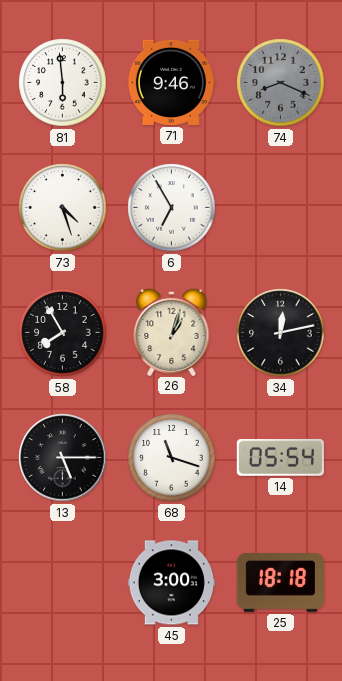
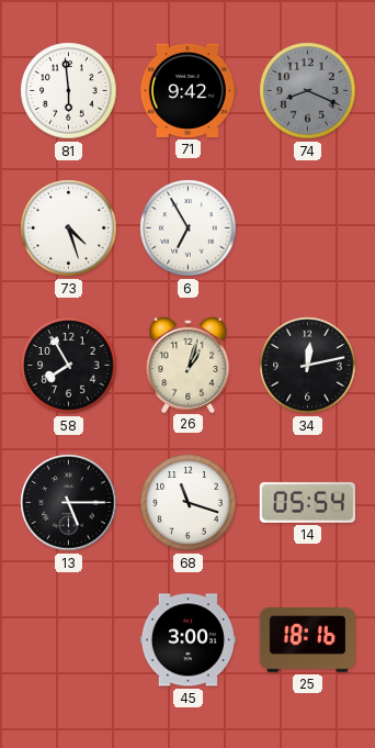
71: 9:46 -> 9:42
25: 18:18 -> 18:16
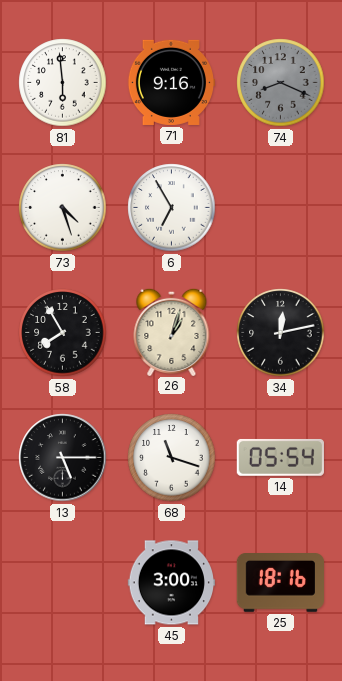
71: 9:42 -> 9:16
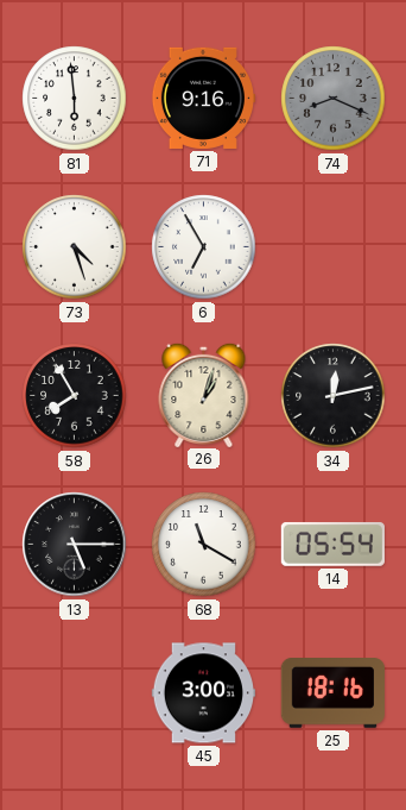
68: 11:18 -> 11:20
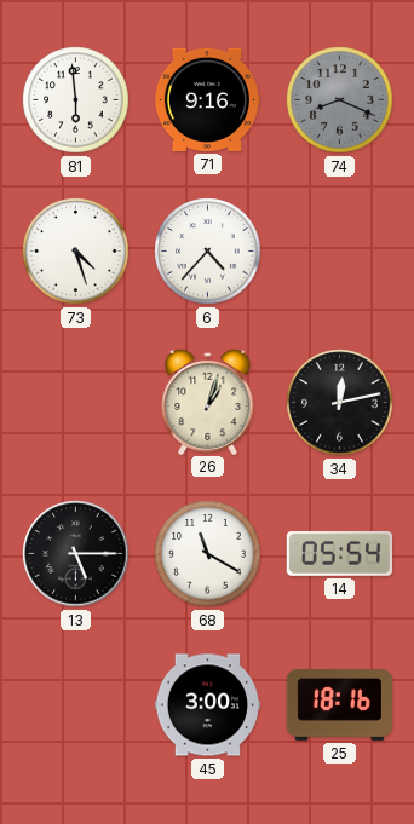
6: 6:55 -> 4:37
58: 7:55 -> none
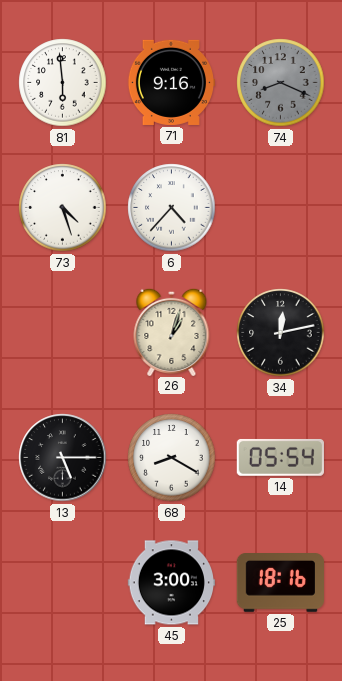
68: 11:20 -> 8:20
